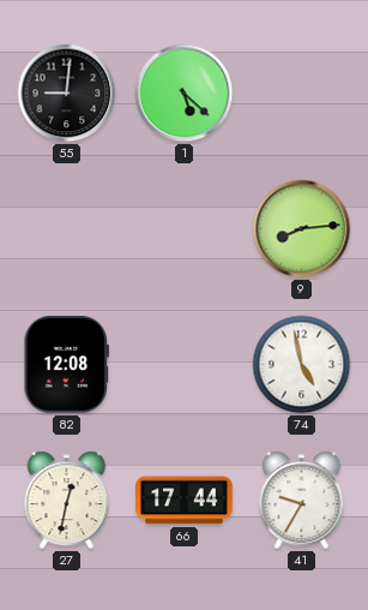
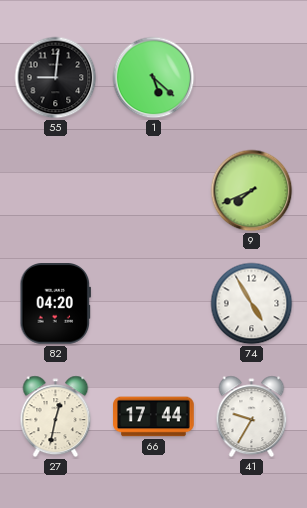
9: 8:14 -> 7:41
82: 12:08 -> 04:20
74: 4:58 -> 4:55
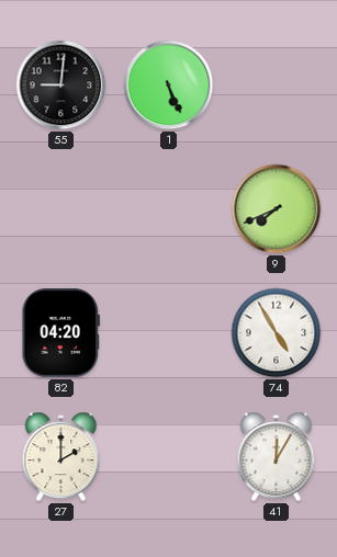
1: 5:22 -> 5:26
27: 12:32 -> 2:00
66: 17:44 -> none
41: 9:35 -> 12:05
